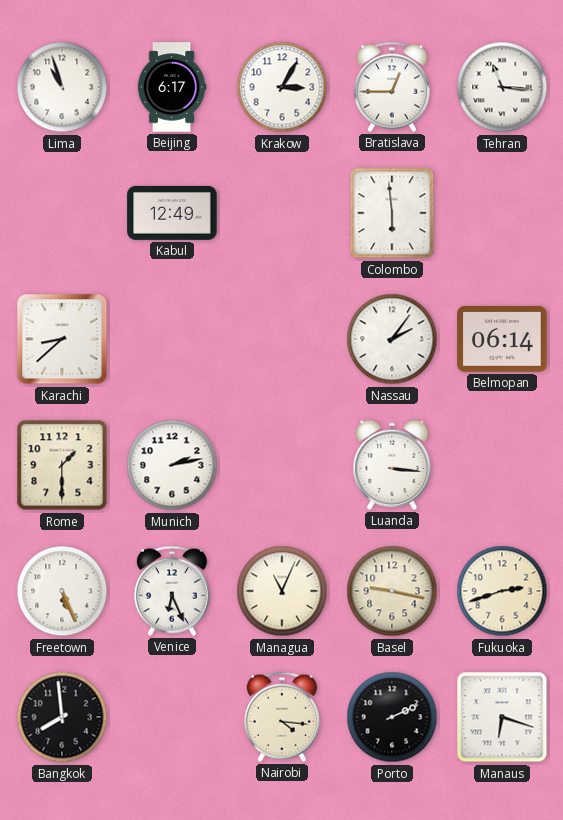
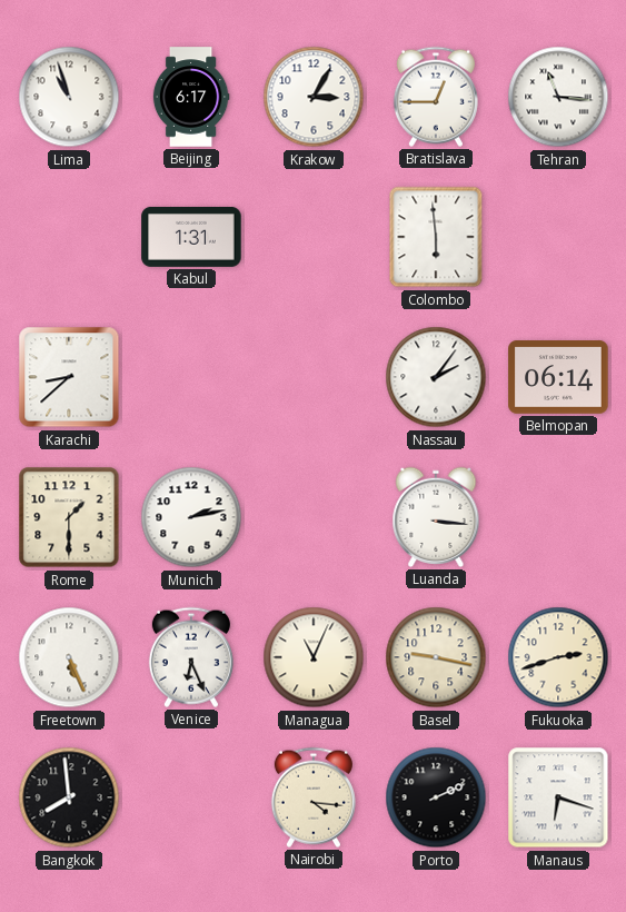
Kabul: 12:49 -> 1:31
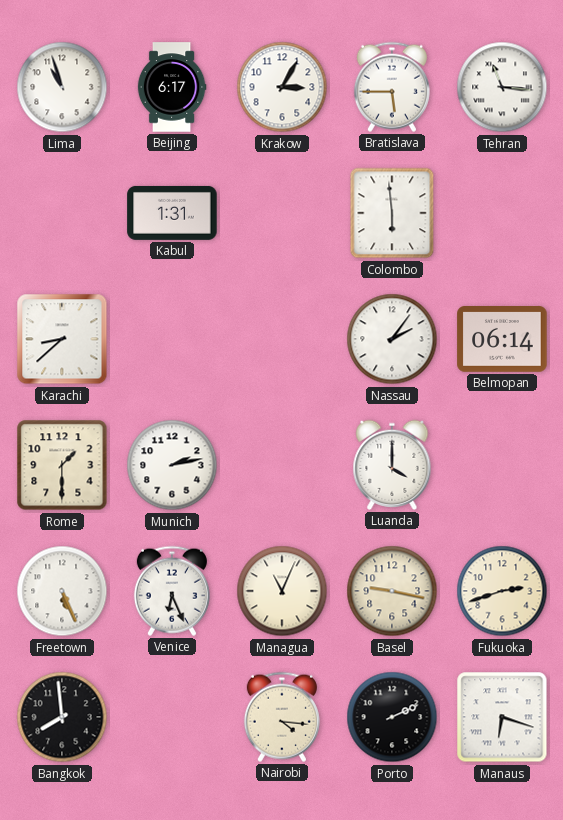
Bratislava: 12:45 -> 5:45
Luanda: 3:16 -> 4:00
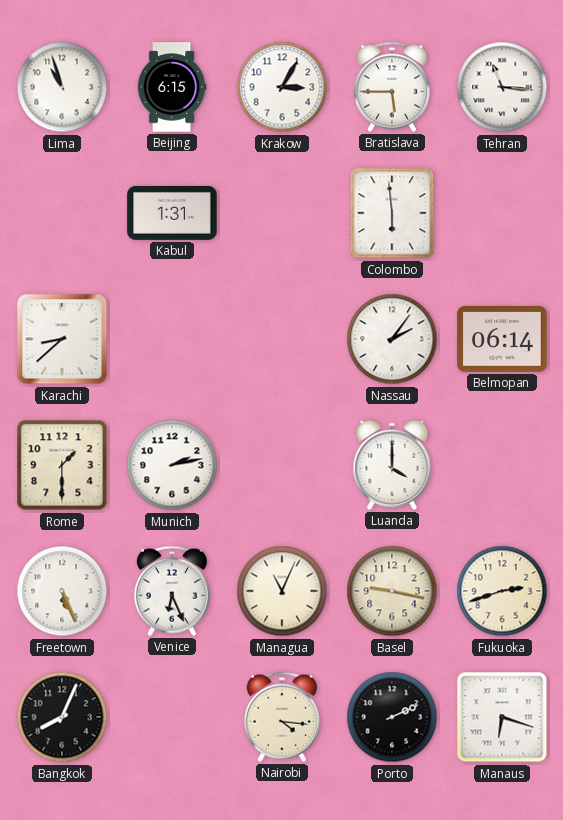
Beijing: 6:17 -> 6:15
Bangkok: 7:59 -> 8:04
